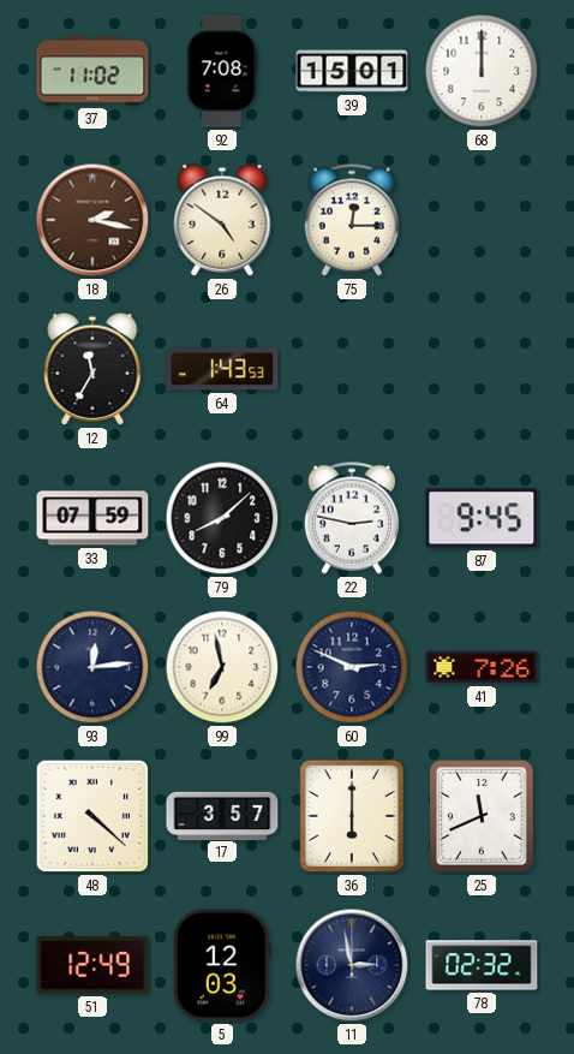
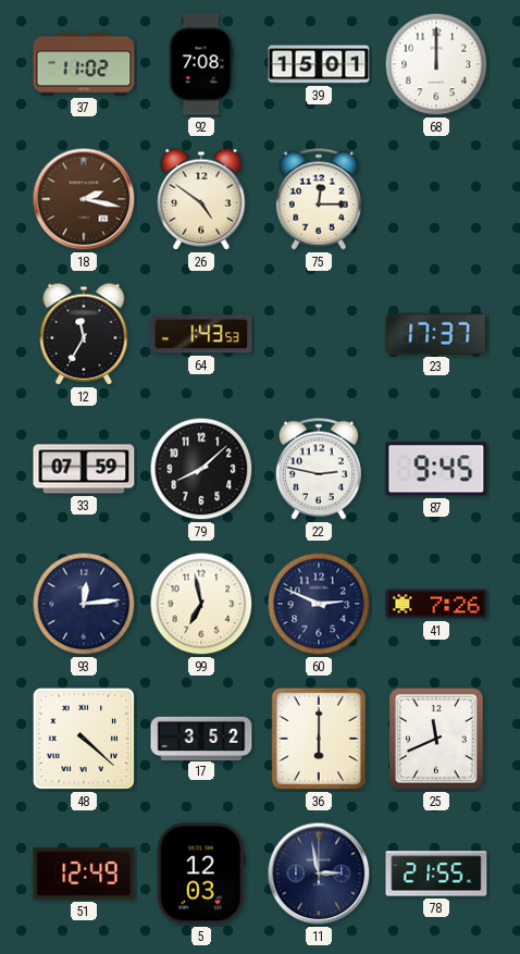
23: none -> 17:37
17: 3:57 -> 3:52
78: 02:32 -> 21:55
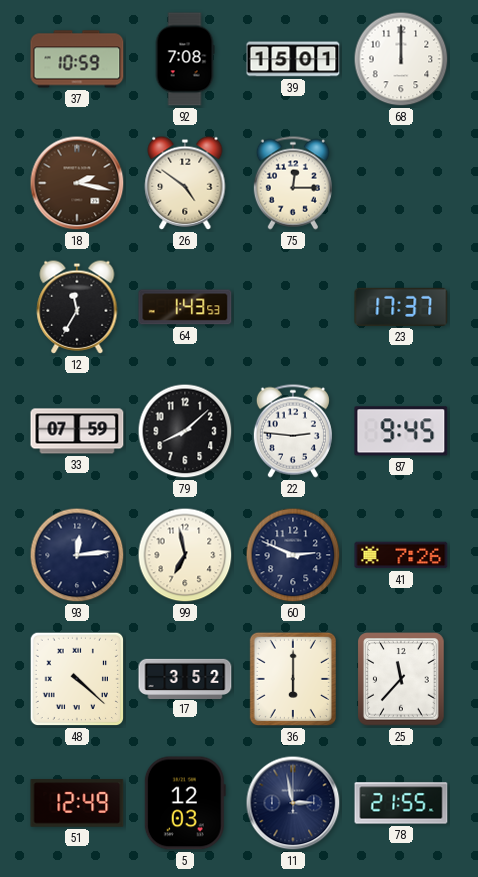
37: 11:02 -> 10:59
22: 2:47 -> 2:46
25: 11:41 -> 11:37
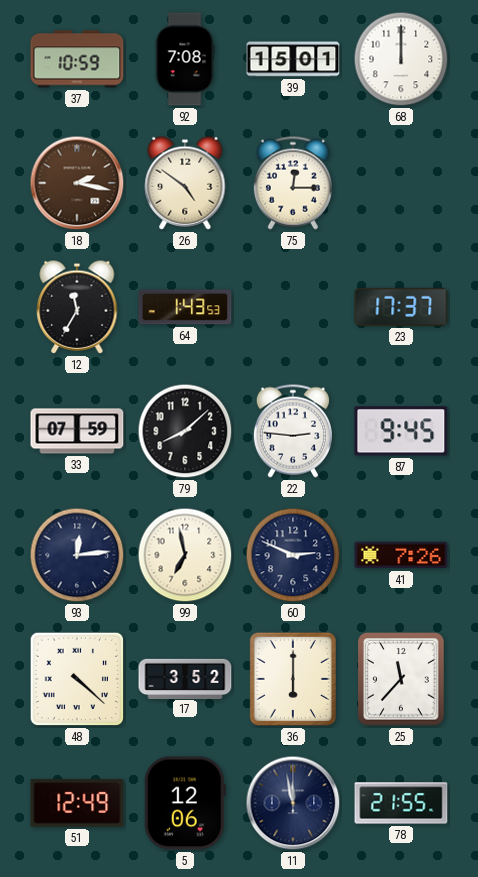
5: 12:03 -> 12:06
11: 2:58 -> 11:58
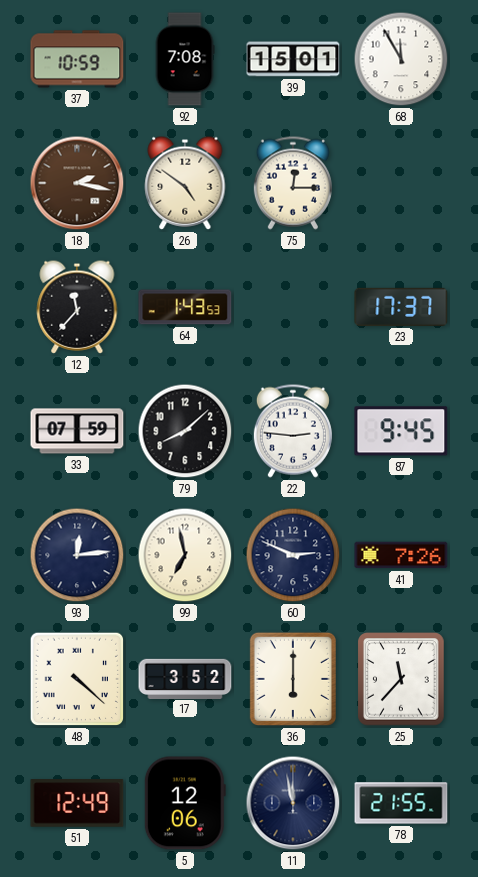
68: 12:00 -> 11:55
12: 11:35 -> 11:37
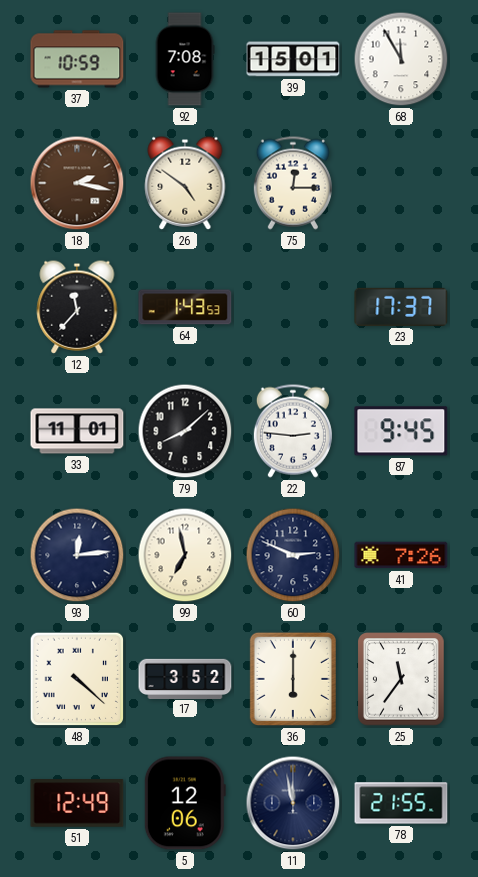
33: 07:59 -> 11:01
25: 11:37 -> 11:36
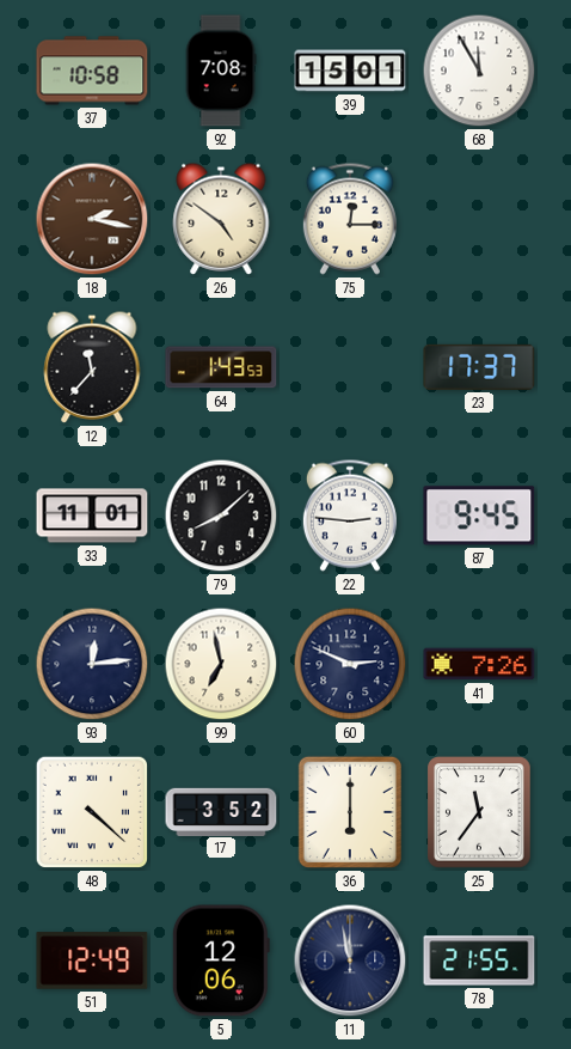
37: 10:59 -> 10:58
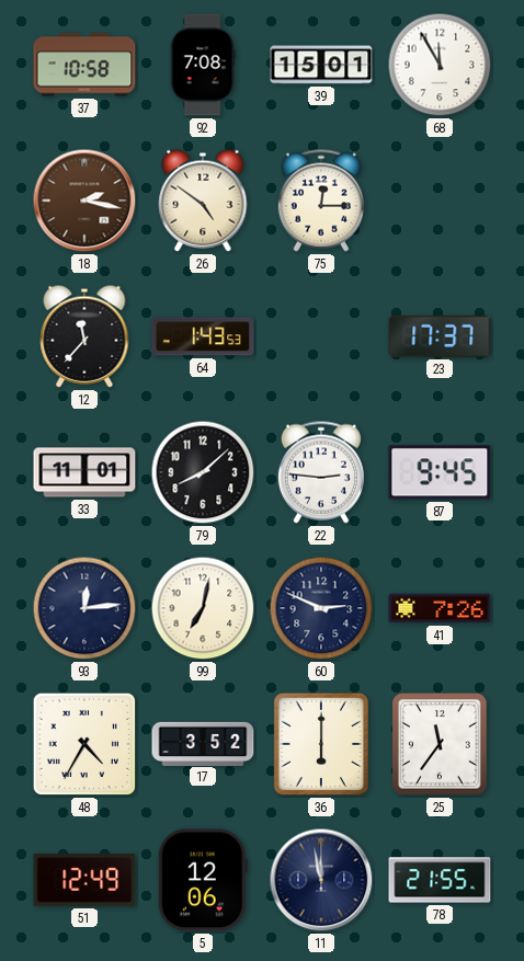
99: 6:58 -> 7:02
48: 4:22 -> 4:35
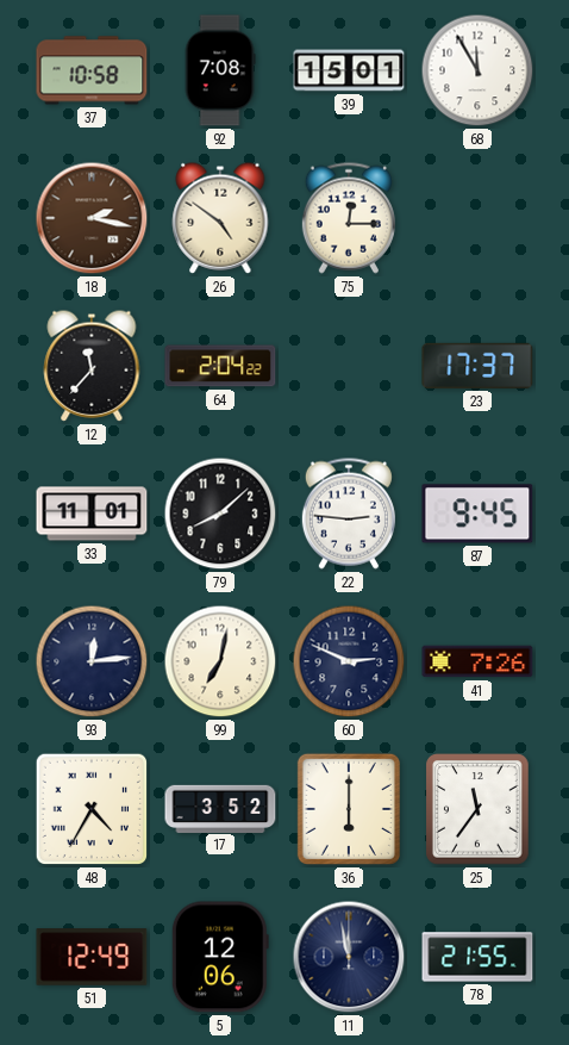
64: 1:43 -> 2:04
